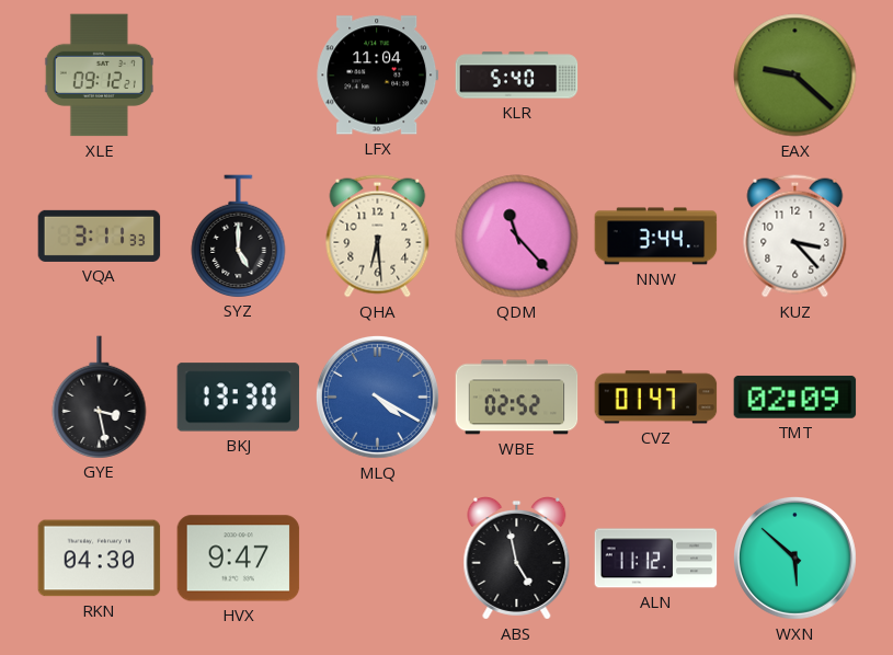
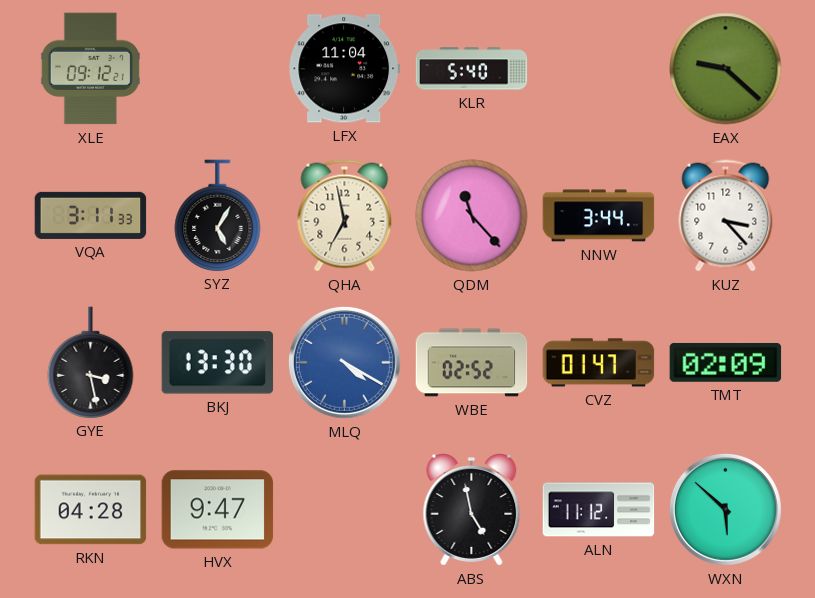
SYZ: 5:00 -> 5:05
QHA: 6:29 -> 6:58
RKN: 04:30 -> 04:28
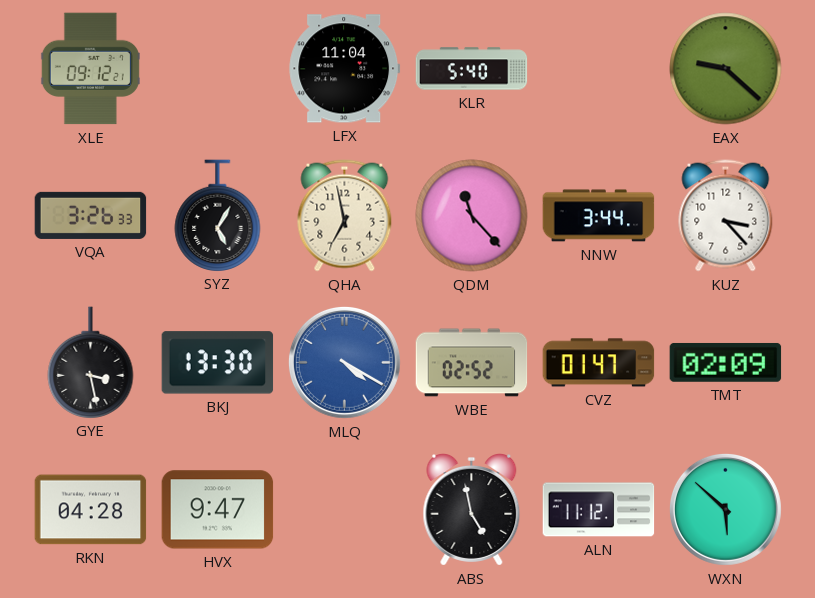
VQA: 3:11 -> 3:26
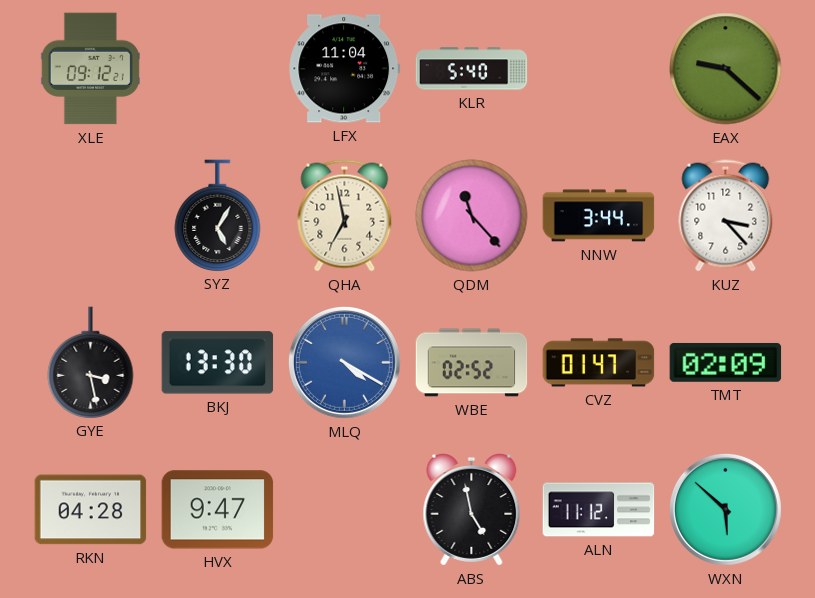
VQA: 3:26 -> none
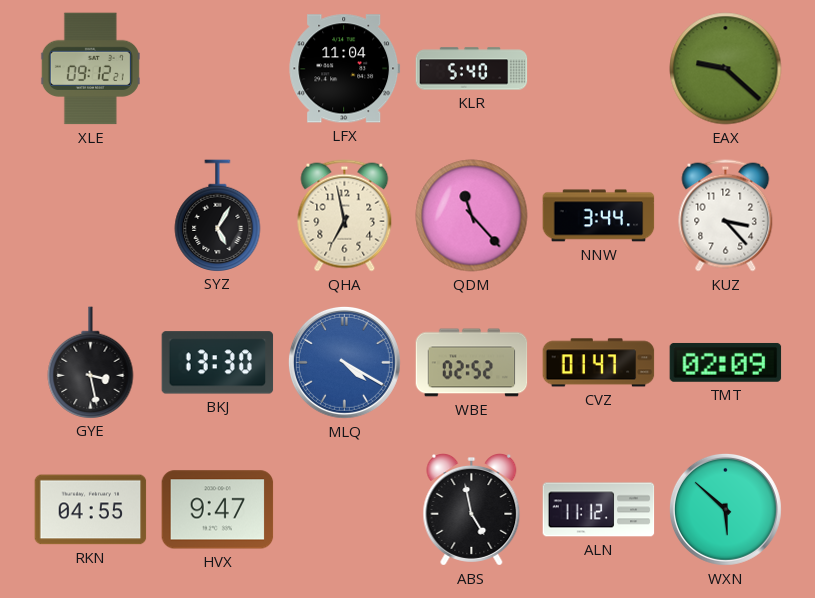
RKN: 04:28 -> 04:55
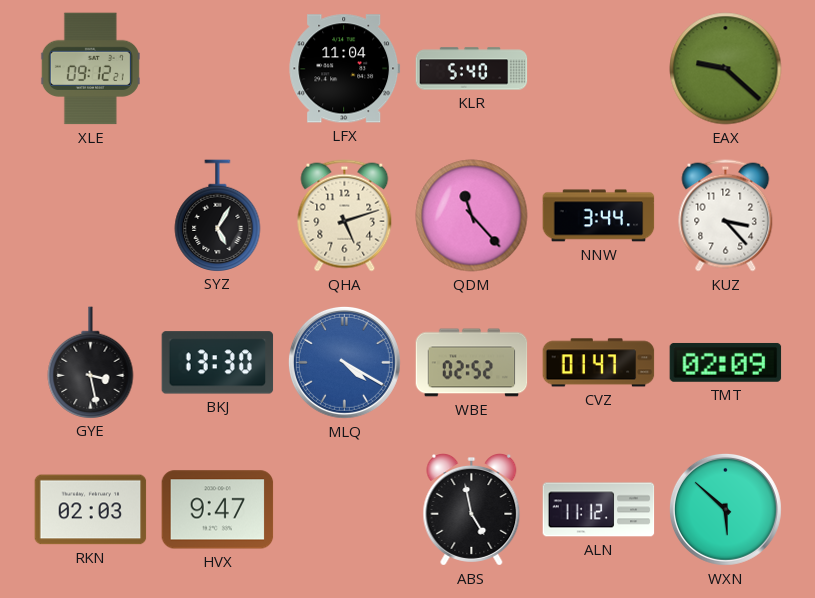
QHA: 6:58 -> 5:12
RKN: 04:55 -> 02:03
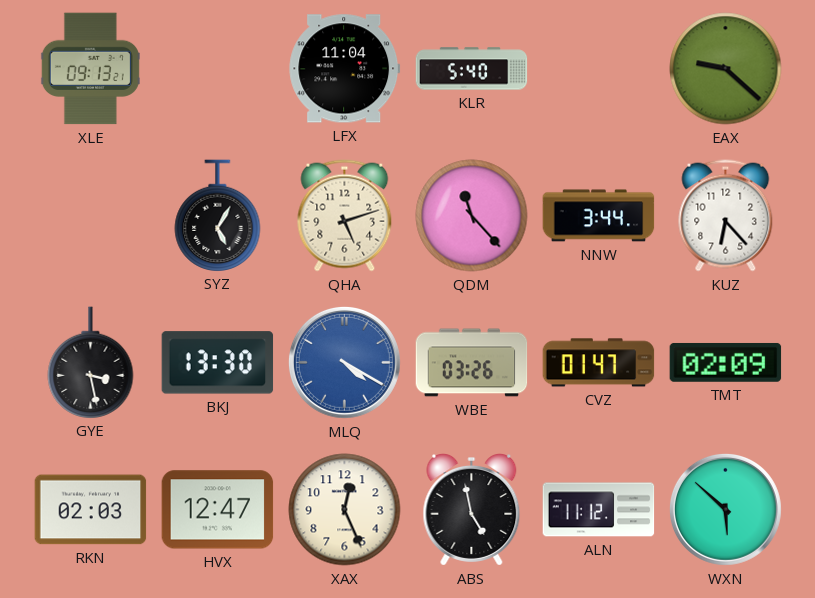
XLE: 09:12 -> 09:13
KUZ: 3:23 -> 6:23
WBE: 02:52 -> 03:26
HVX: 9:47 -> 12:47
XAX: none -> 12:26
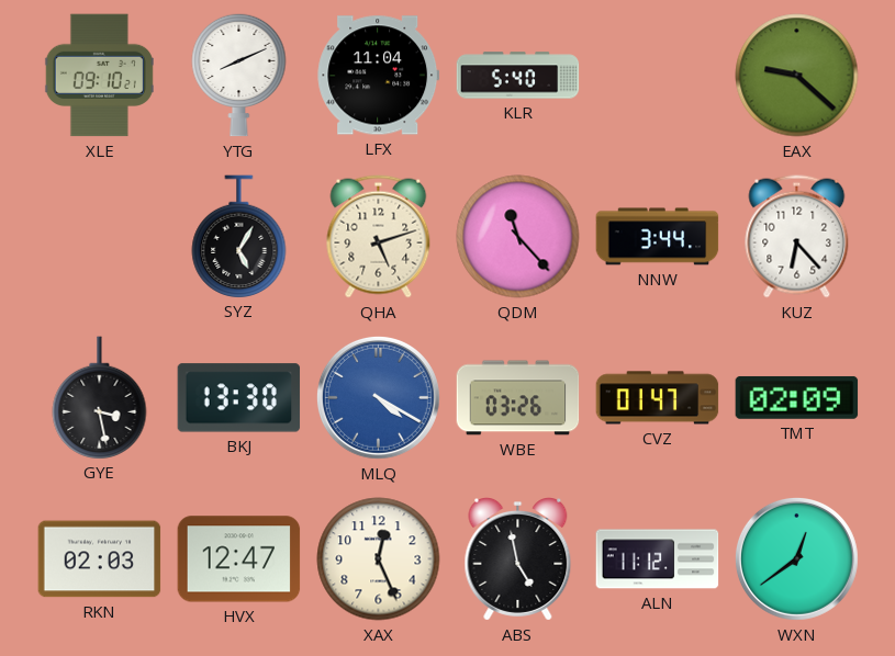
XLE: 09:13 -> 09:10
YTG: none -> 8:11
WXN: 5:52 -> 12:39
